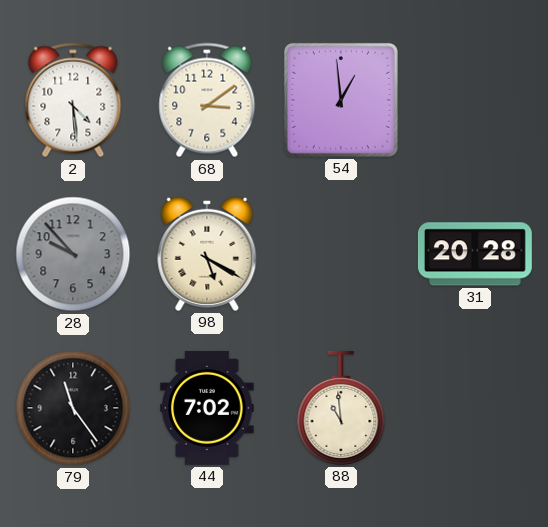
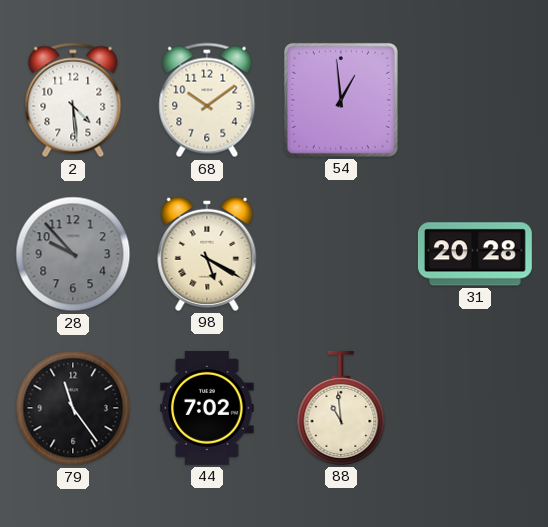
68: 3:09 -> 10:09
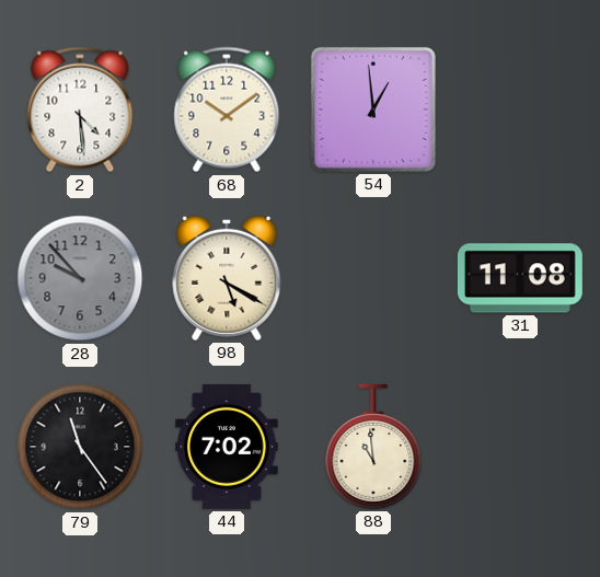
31: 20:28 -> 11:08
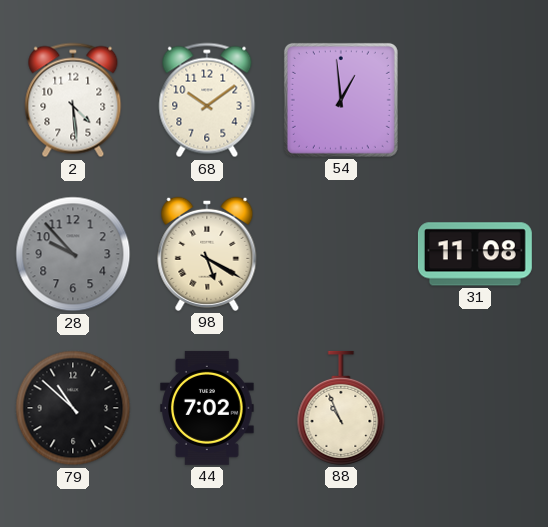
79: 11:24 -> 10:52
88: 10:59 -> 10:56
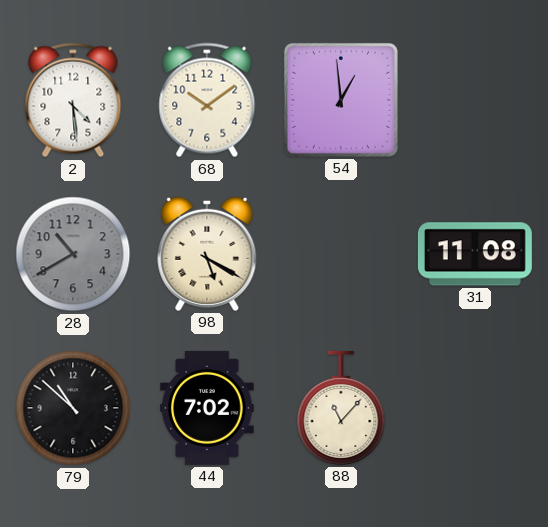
28: 9:53 -> 10:40
88: 10:56 -> 11:07
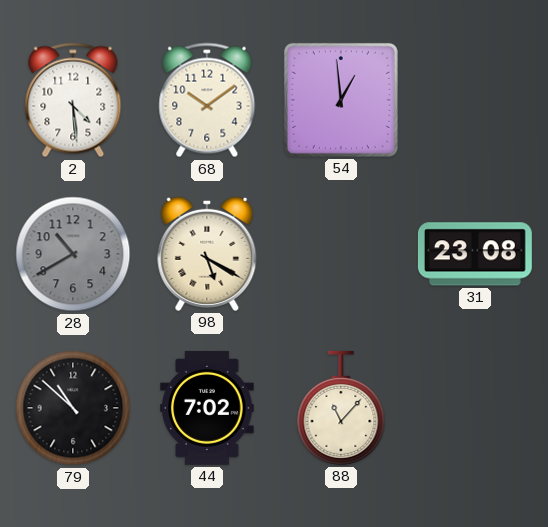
31: 11:08 -> 23:08
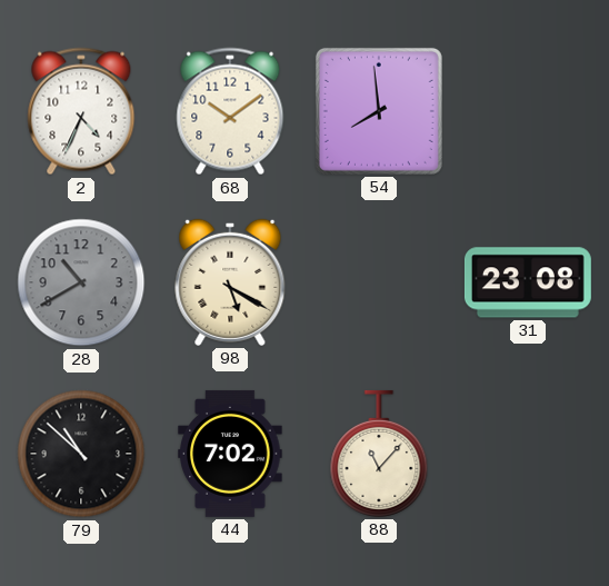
2: 4:29 -> 4:34
54: 12:59 -> 7:59
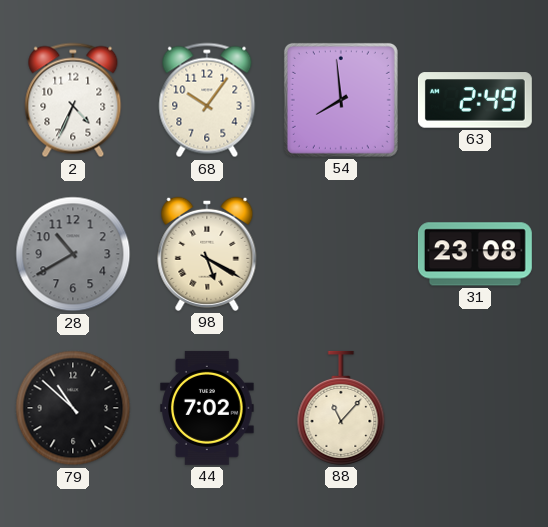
68: 10:09 -> 10:06
63: none -> 2:49
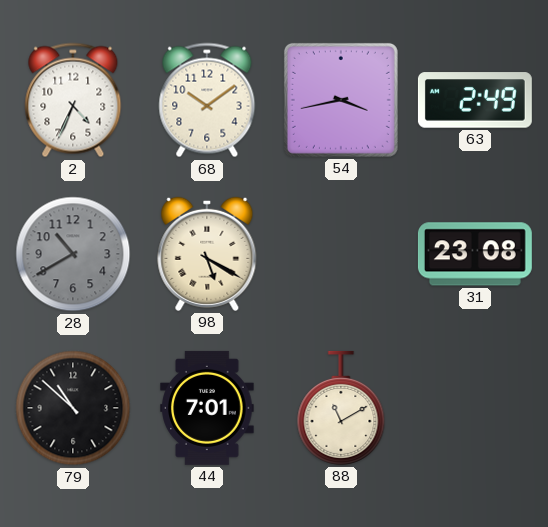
68: 10:06 -> 10:09
54: 7:59 -> 3:43
44: 7:02 -> 7:01
88: 11:07 -> 11:10
